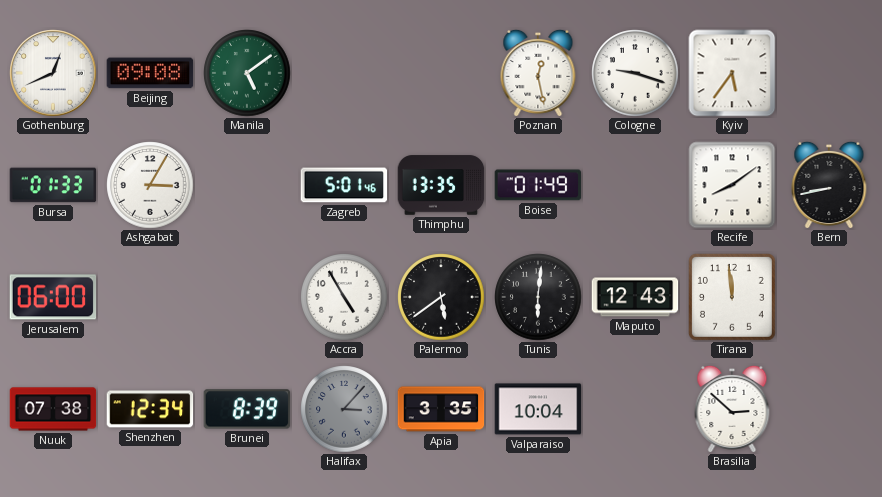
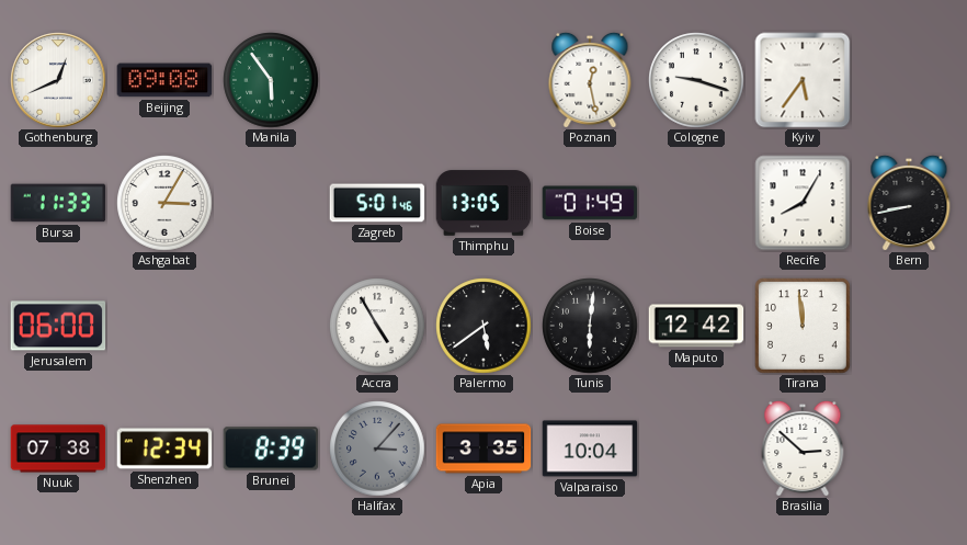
Manila: 5:09 -> 5:54
Bursa: 01:33 -> 11:33
Thimphu: 13:35 -> 13:05
Recife: 8:09 -> 8:05
Maputo: 12:43 -> 12:42
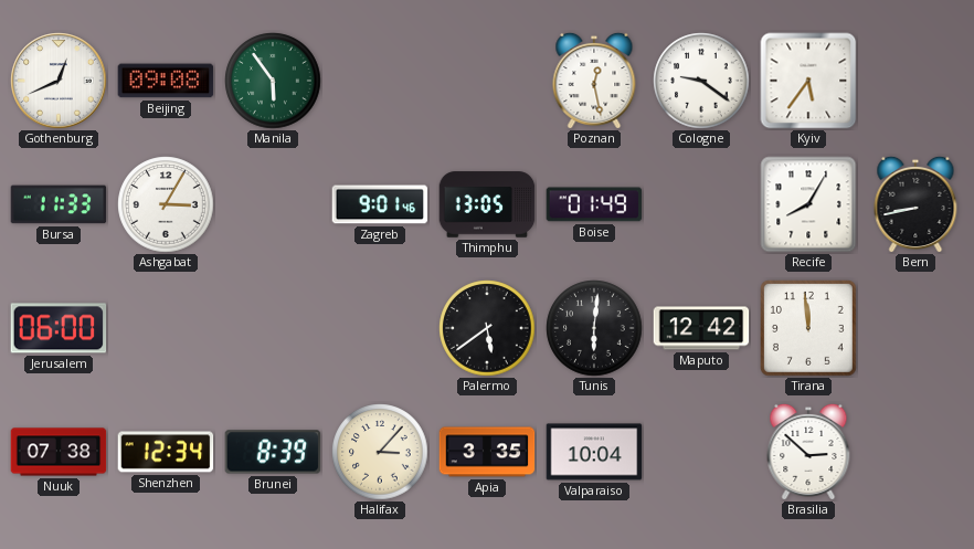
Cologne: 9:18 -> 9:21
Zagreb: 5:01 -> 9:01
Accra: 4:55 -> none
Halifax dial: grey -> cream
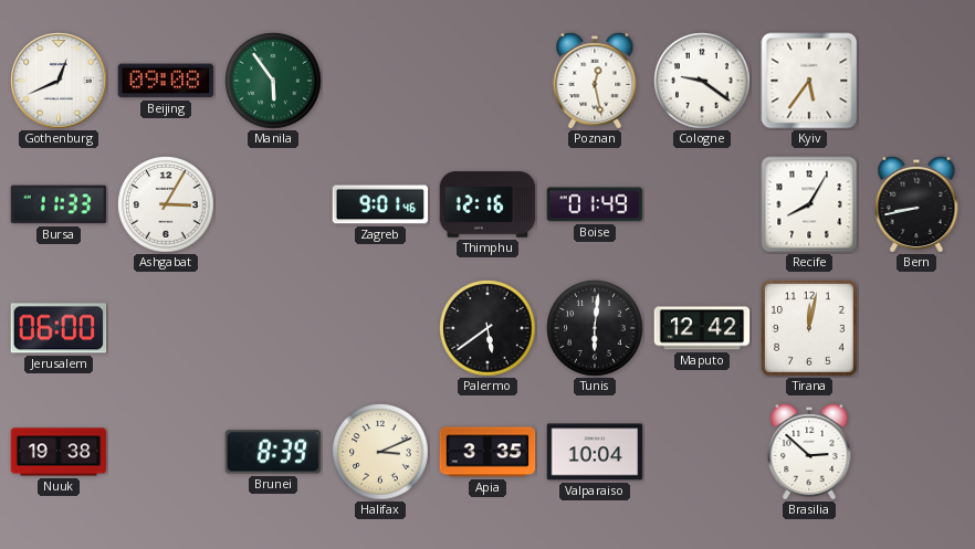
Thimphu: 13:05 -> 12:16
Tirana: 11:59 -> 12:02
Nuuk: 07:38 -> 19:38
Shenzhen: 12:34 -> none
Halifax: 3:07 -> 3:11
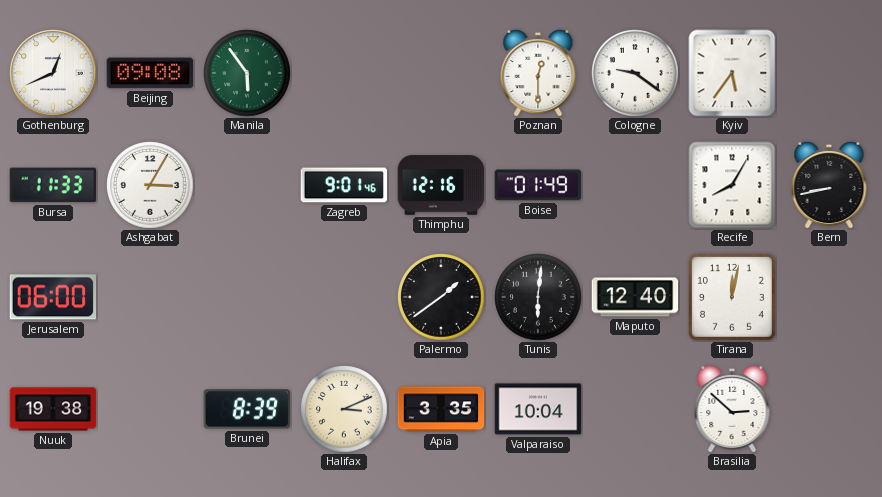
Poznan: 12:28 -> 12:30
Palermo: 5:39 -> 1:39
Maputo: 12:42 -> 12:40
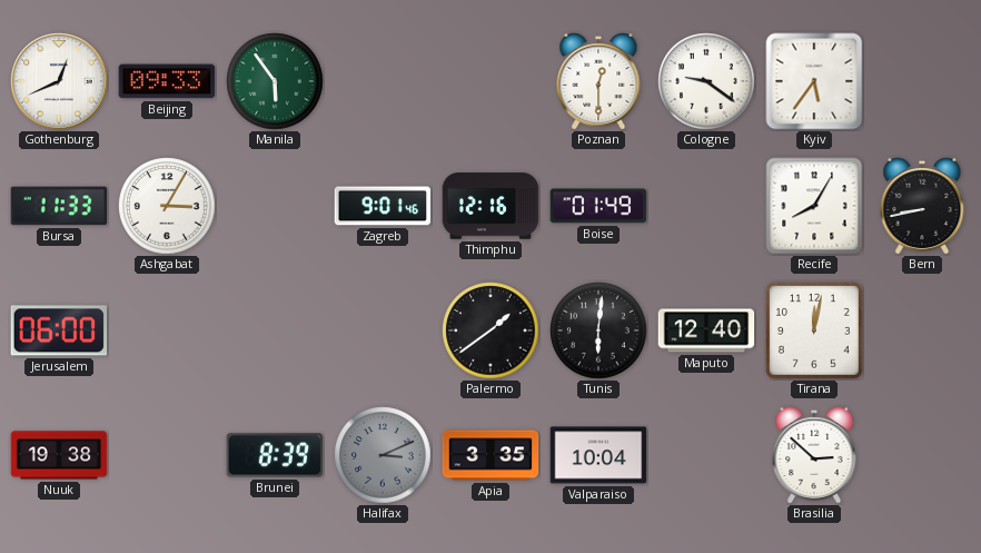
Beijing: 09:08 -> 09:33
Halifax dial: cream -> grey
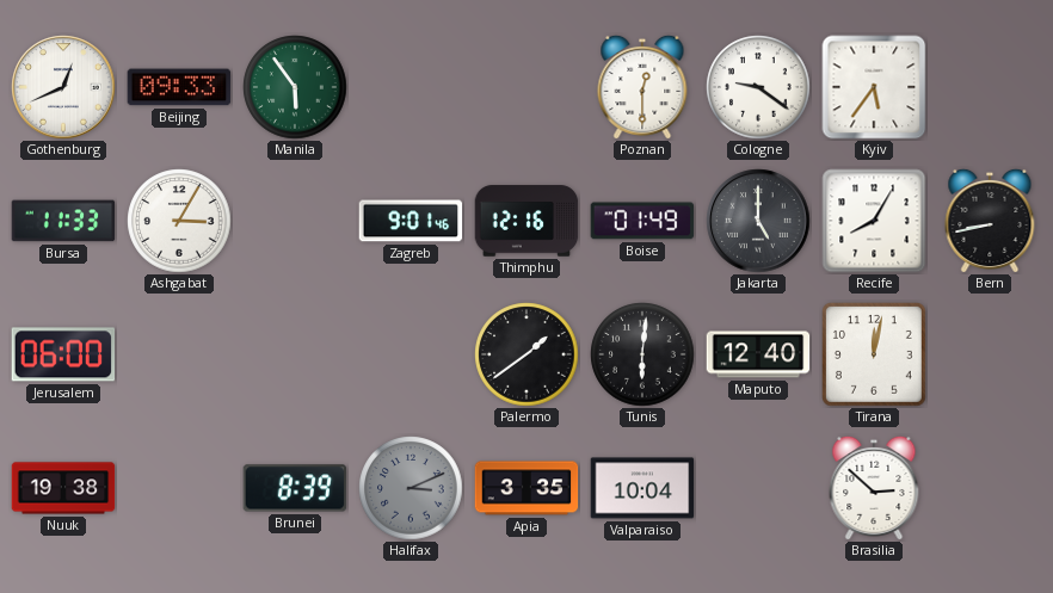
Jakarta: none -> 5:00
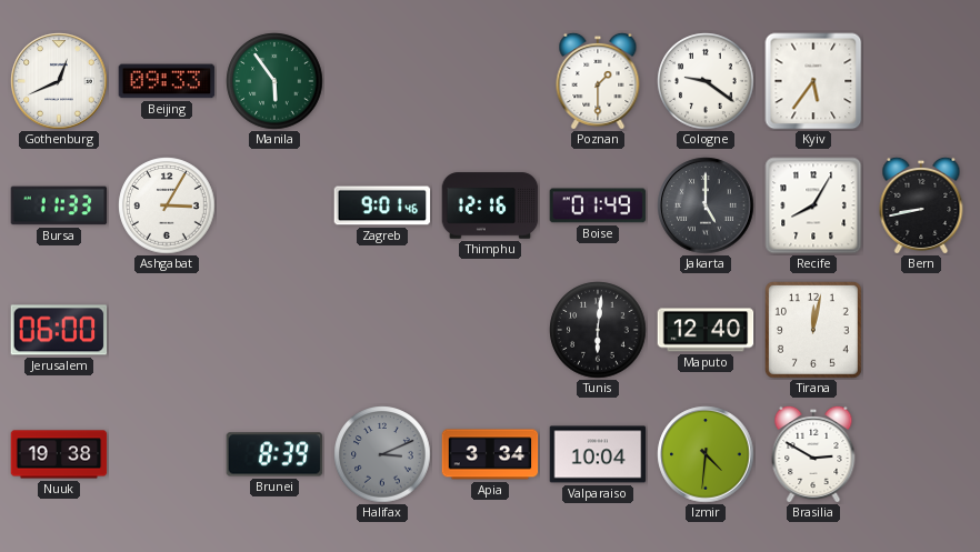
Poznan: 12:30 -> 1:30
Palermo: 1:39 -> none
Apia: 3:35 -> 3:34
Izmir: none -> 4:31
Brasilia: 2:52 -> 2:50
